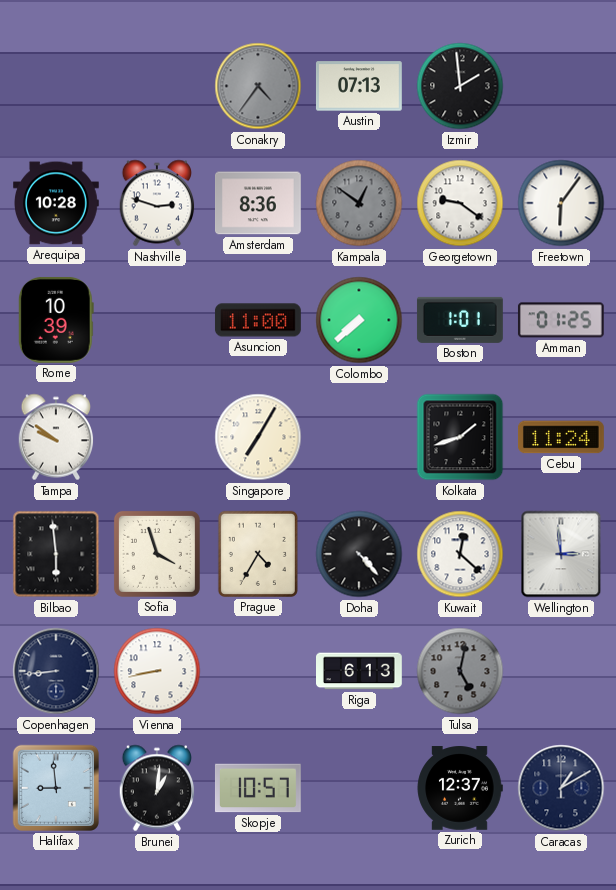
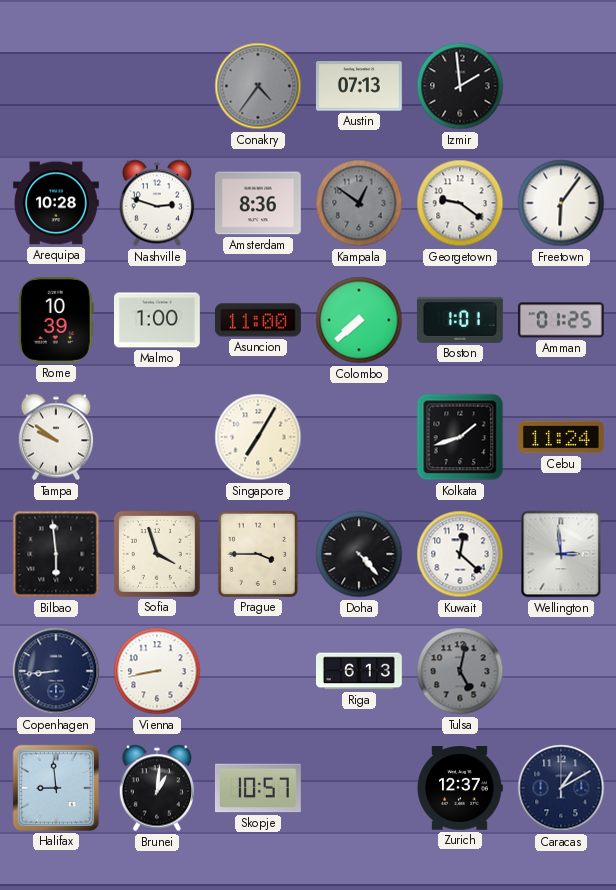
Malmo: none -> 1:00
Prague: 4:35 -> 3:45
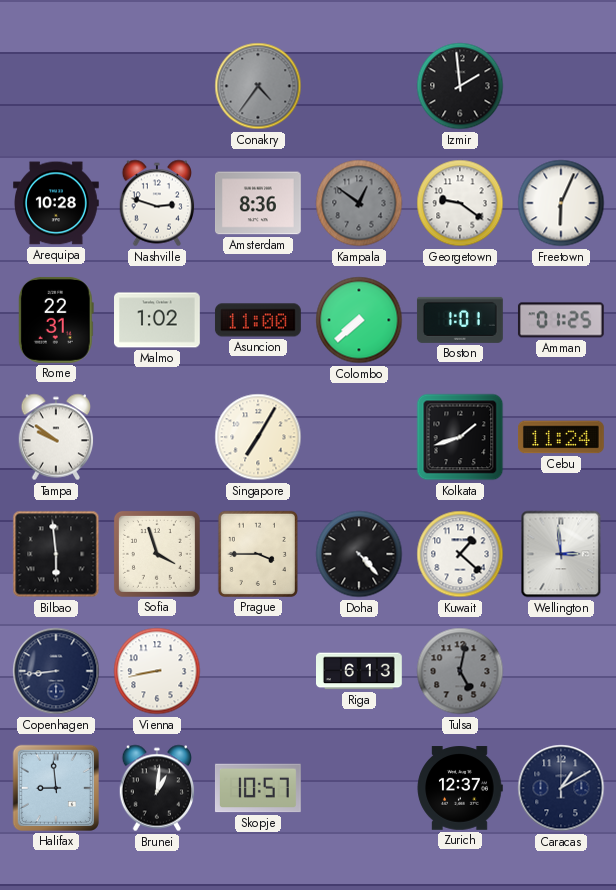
Austin: 07:13 -> none
Freetown: 6:06 -> 6:04
Rome: 10:39 -> 22:31
Malmo: 1:00 -> 1:02
Kuwait: 12:22 -> 1:22
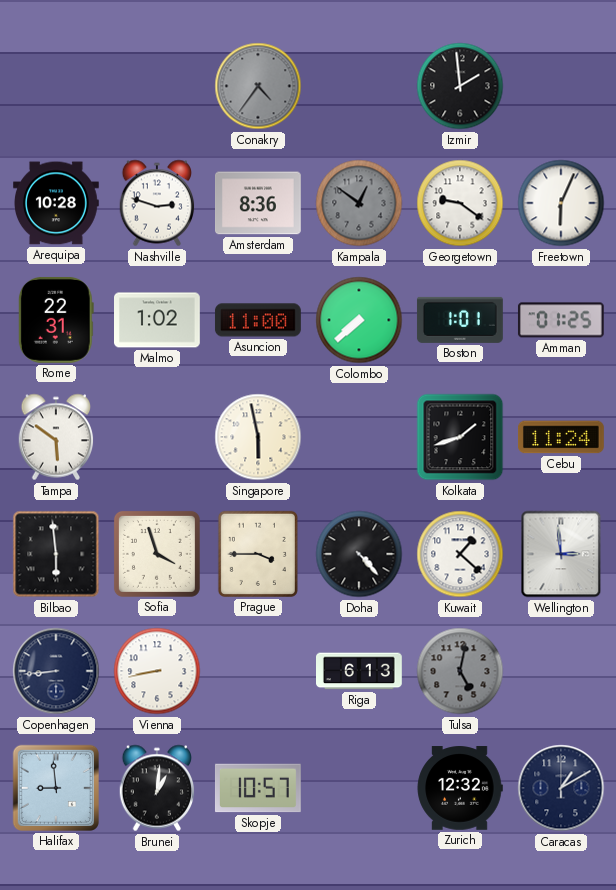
Tampa: 9:51 -> 5:51
Singapore: 7:05 -> 5:58
Zurich: 12:37 -> 12:32
